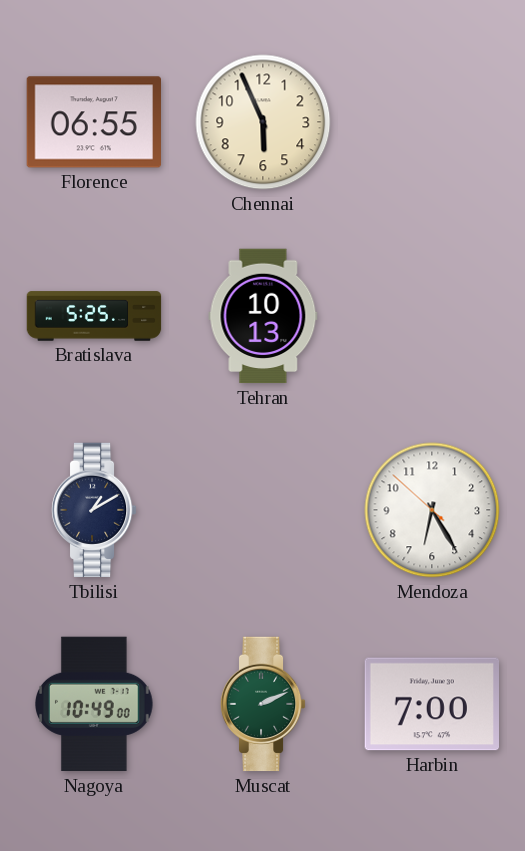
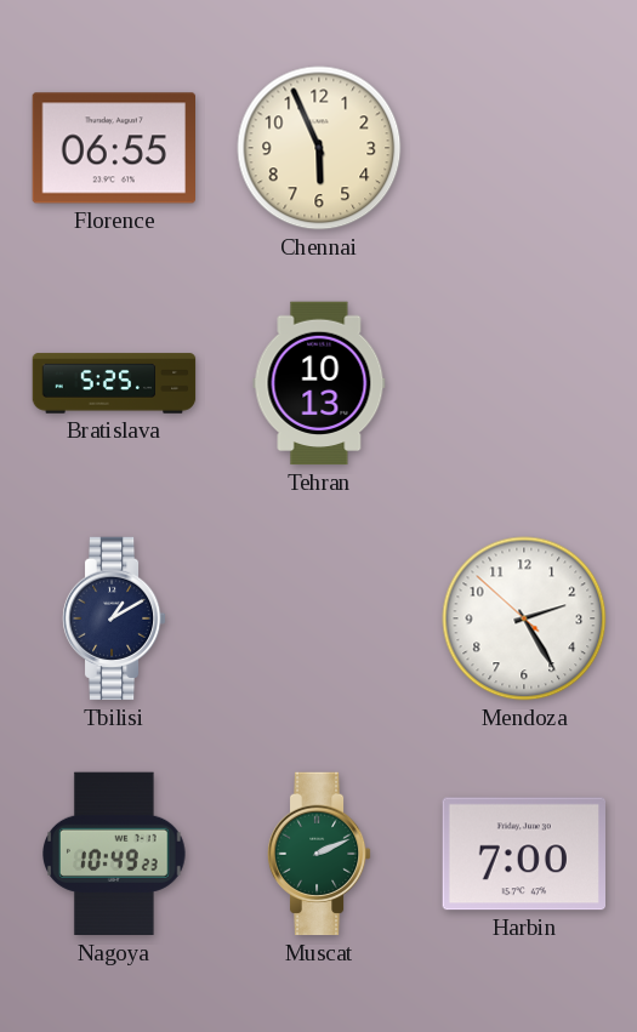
Mendoza: 6:24 -> 2:24
Nagoya: 10:49:00 -> 10:49:23
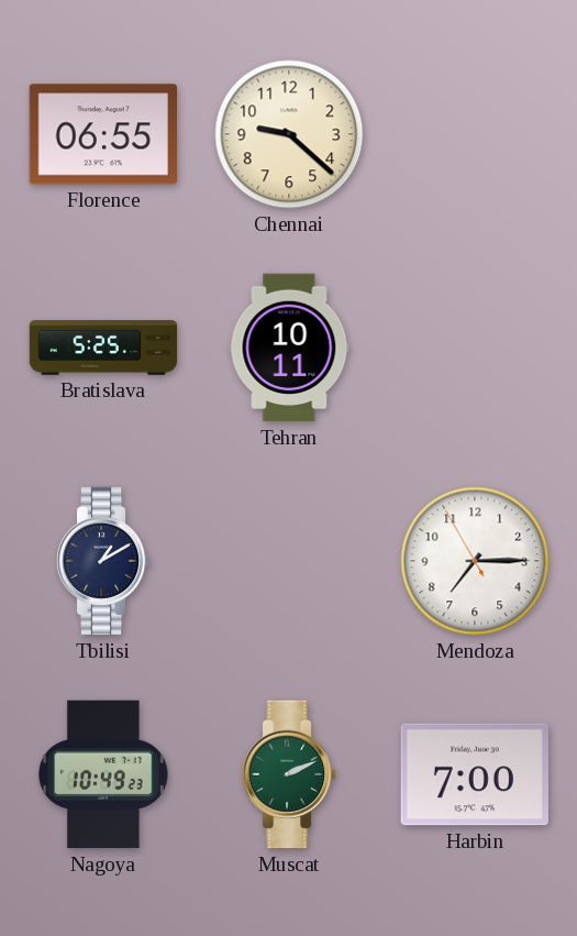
Chennai: 5:56 -> 9:22
Tehran: 10:13 -> 10:11
Mendoza: 2:24 -> 7:14
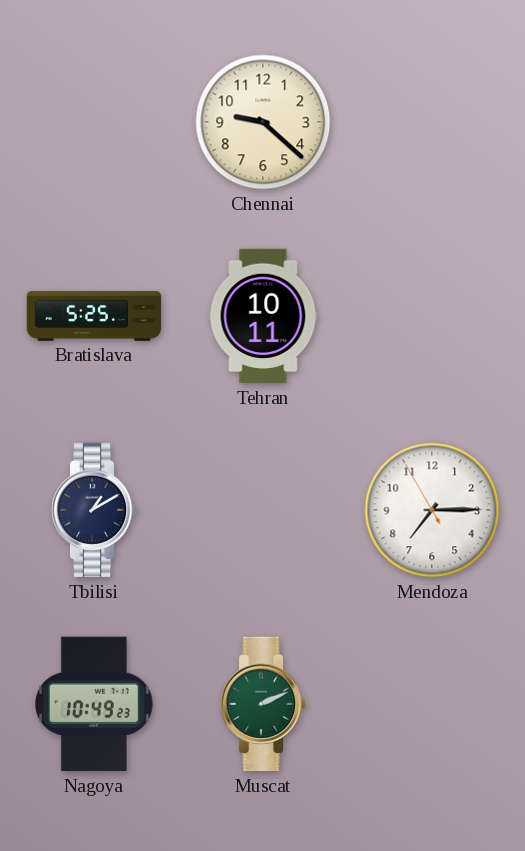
Florence: 06:55 -> none
Harbin: 7:00 -> none
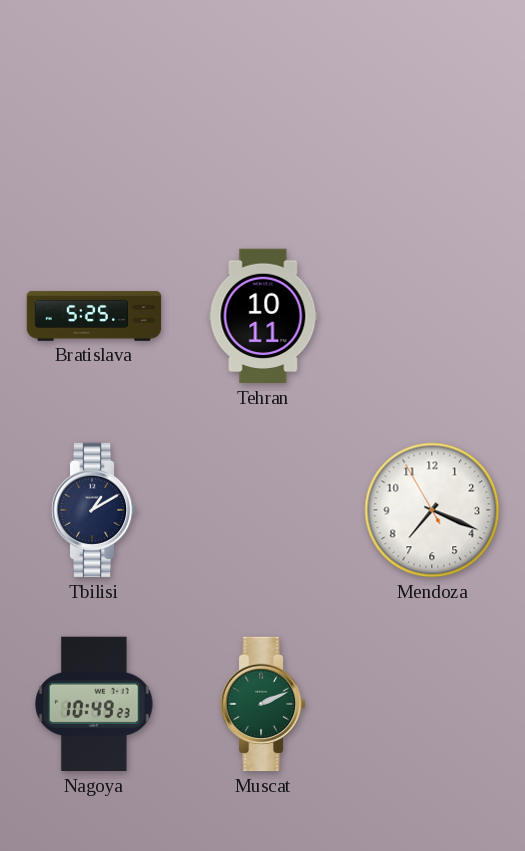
Chennai: 9:22 -> none
Mendoza: 7:14 -> 7:18
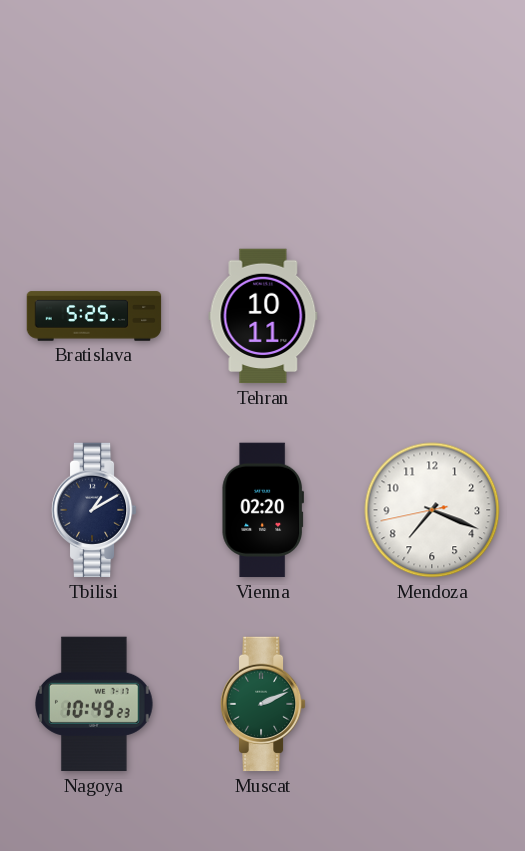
Vienna: none -> 02:20
Mendoza: 7:18:55 -> 7:18:43
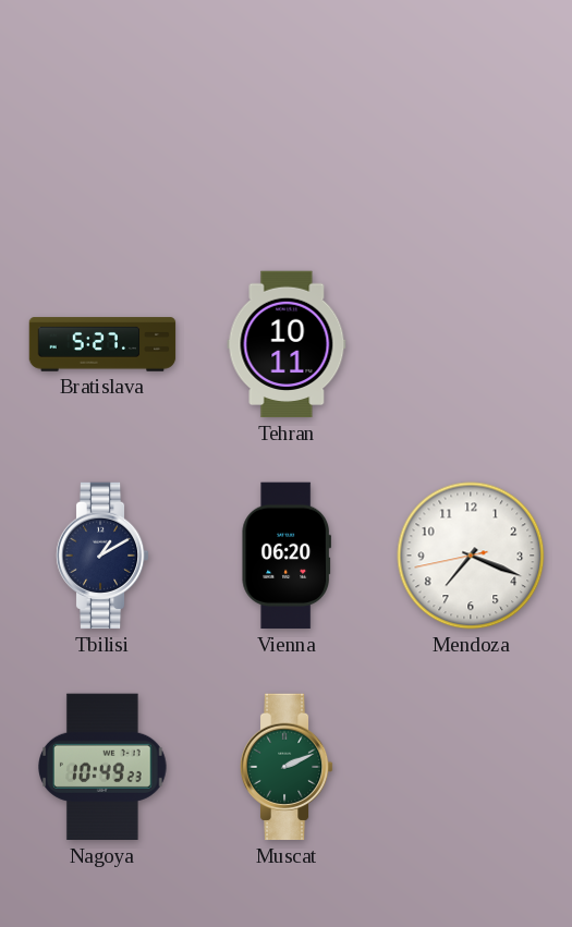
Bratislava: 5:25 -> 5:27
Vienna: 02:20 -> 06:20
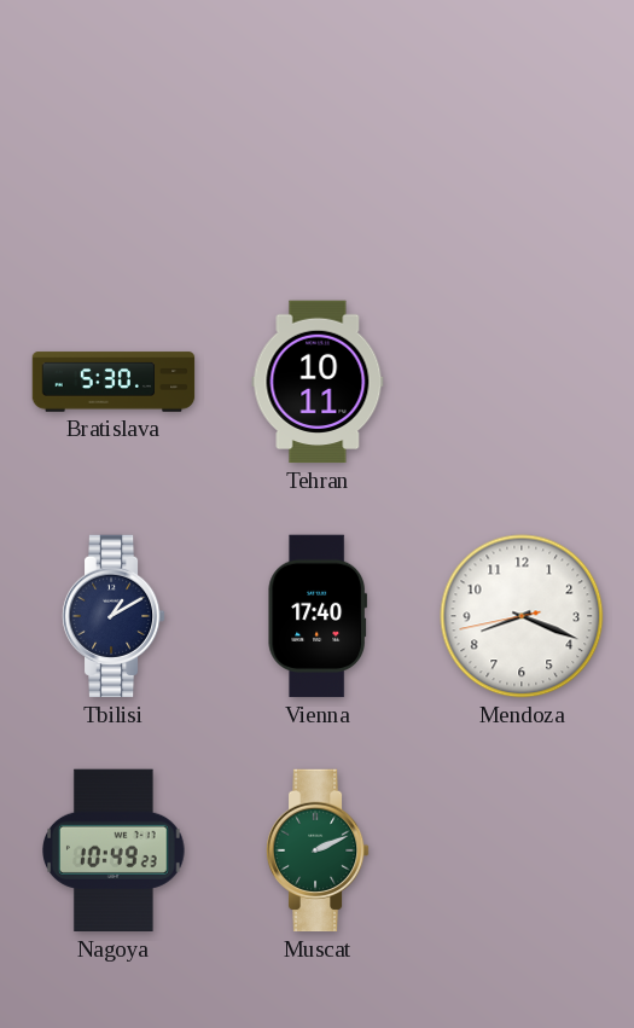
Bratislava: 5:27 -> 5:30
Vienna: 06:20 -> 17:40
Mendoza: 7:18 -> 8:18
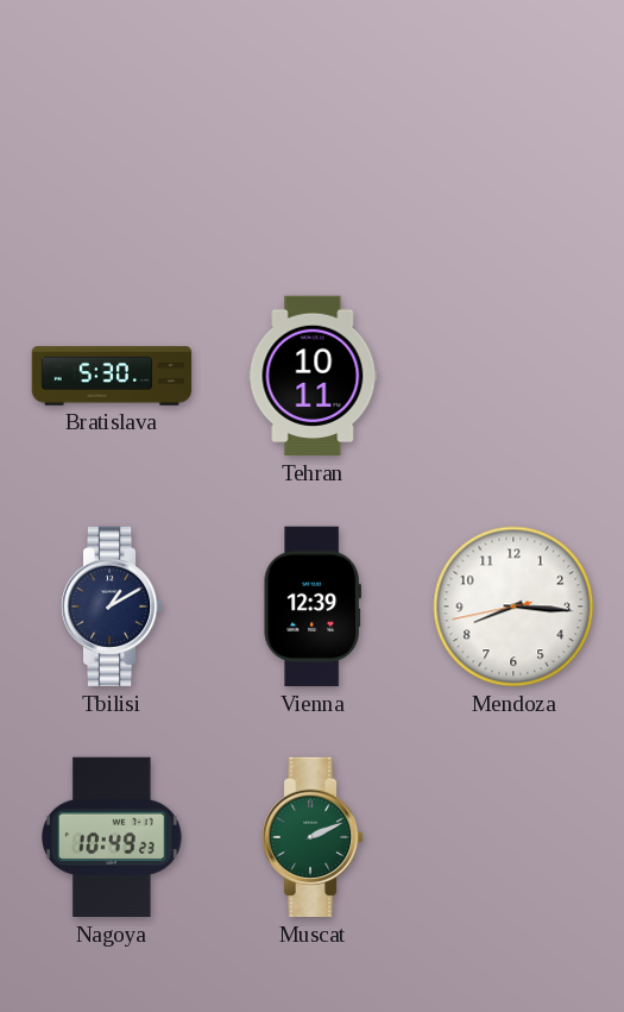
Vienna: 17:40 -> 12:39
Mendoza: 8:18 -> 8:15
